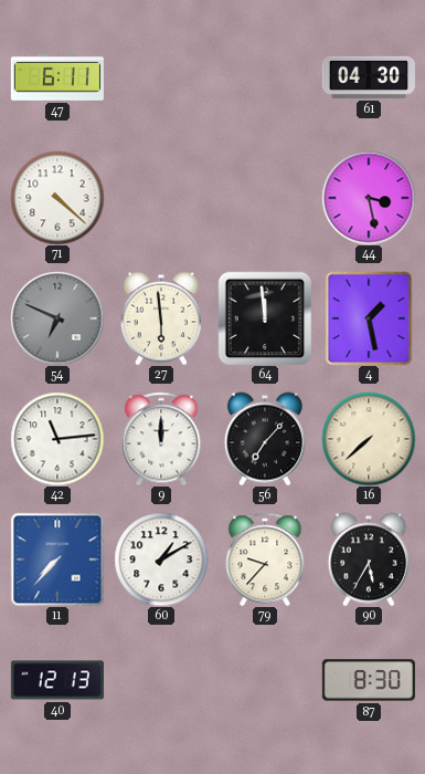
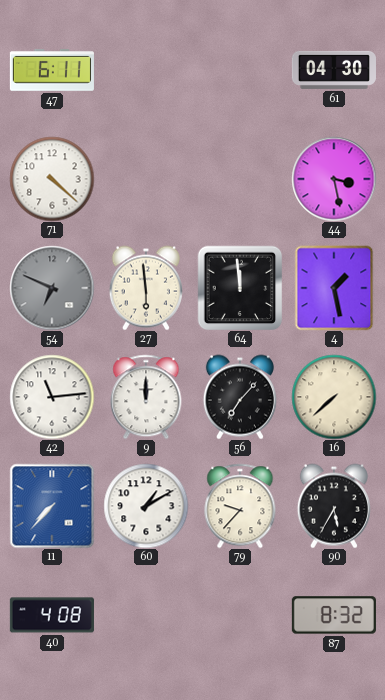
40: 12:13 -> 4:08
87: 8:30 -> 8:32
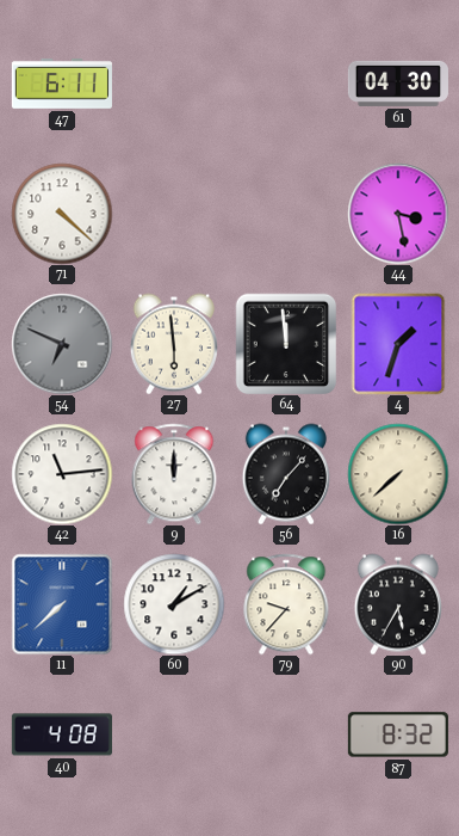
4: 1:28 -> 1:33
11: 7:37 -> 7:38
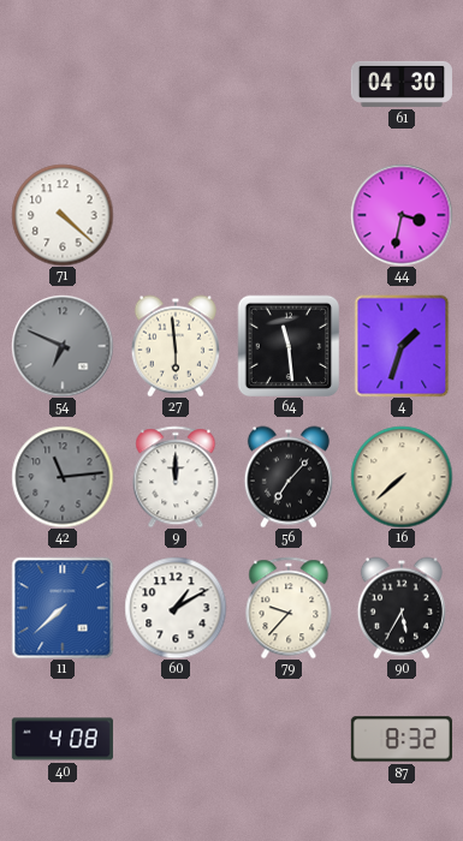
47: 6:11 -> none
44: 3:28 -> 3:32
64: 11:59 -> 11:29
42 dial: white -> grey
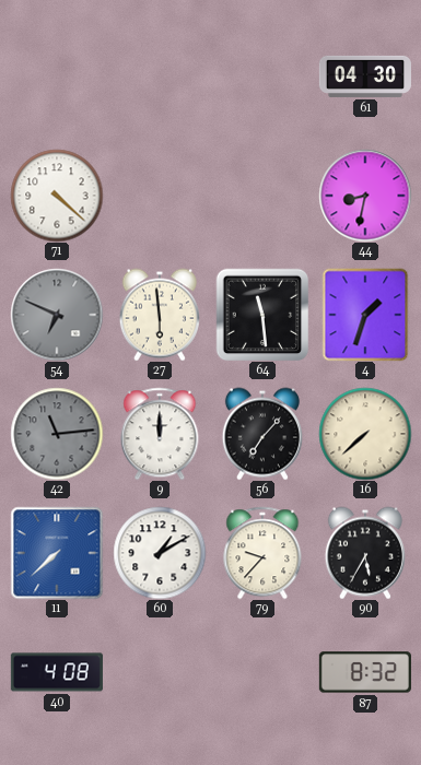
44: 3:32 -> 8:32
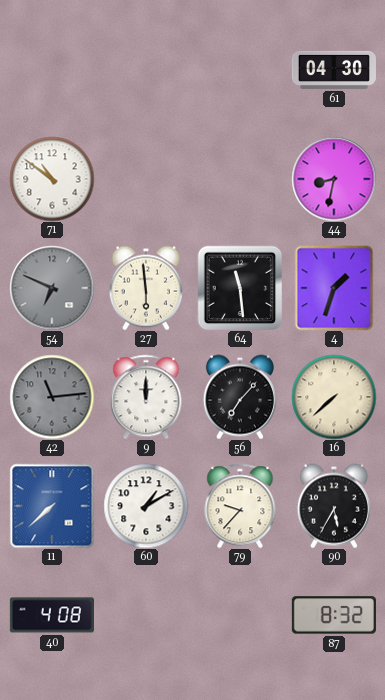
71: 4:22 -> 10:51
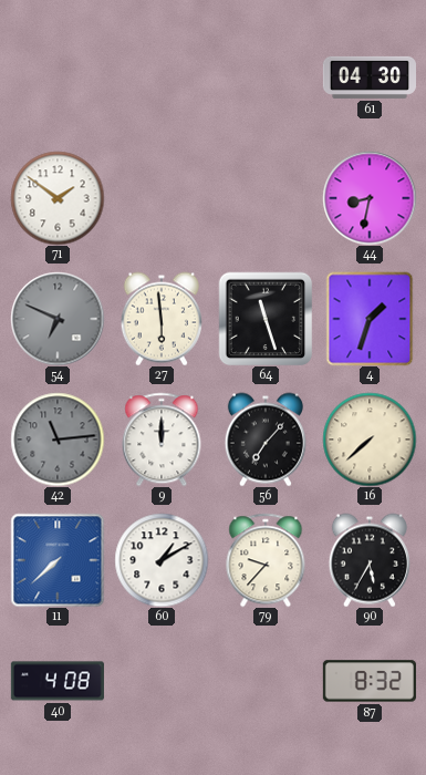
71: 10:51 -> 1:51
64: 11:29 -> 11:27
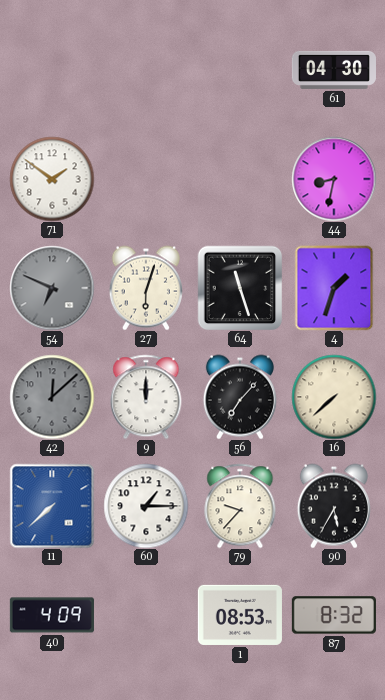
27: 5:59 -> 6:03
42: 11:14 -> 12:08
60: 1:10 -> 1:15
40: 4:08 -> 4:09
1: none -> 08:53
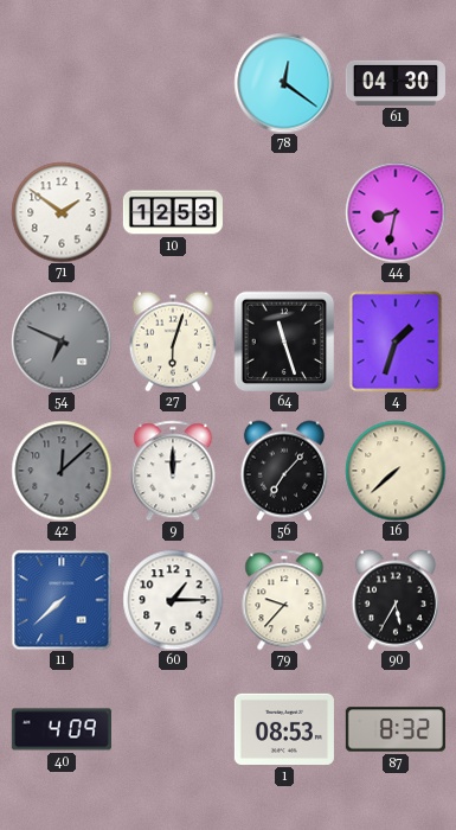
78: none -> 12:21
10: none -> 12:53
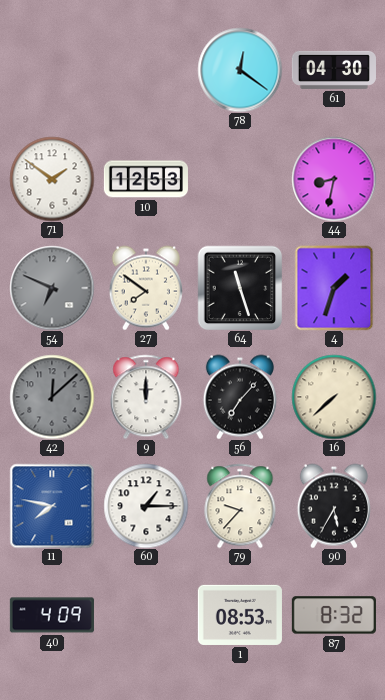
27: 6:03 -> 7:51
11: 7:38 -> 7:47
